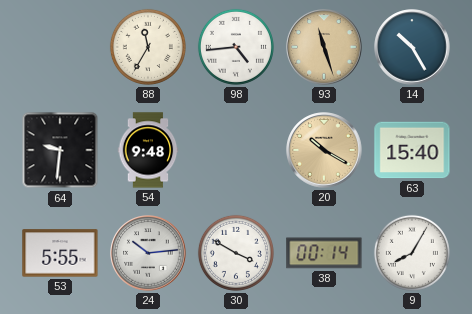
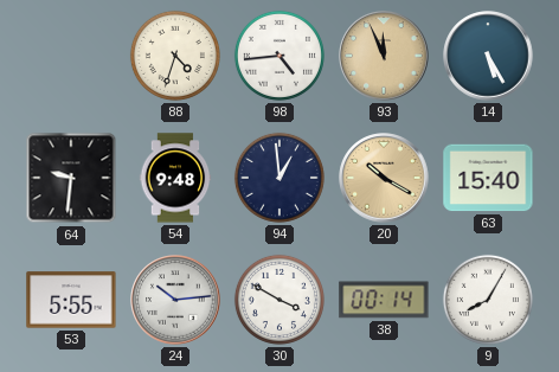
88: 11:35 -> 4:33
93: 11:27 -> 11:56
14: 10:25 -> 5:25
94: none -> 12:59
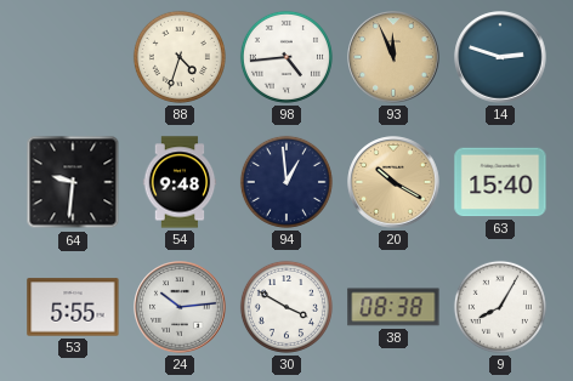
14: 5:25 -> 2:48
38: 00:14 -> 08:38
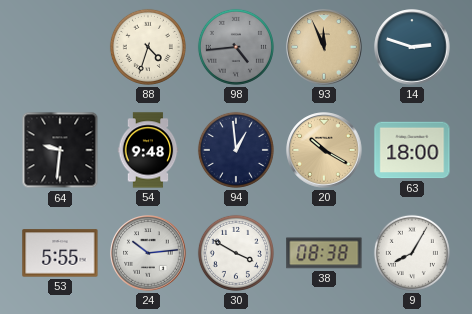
98 dial: white -> grey
63: 15:40 -> 18:00
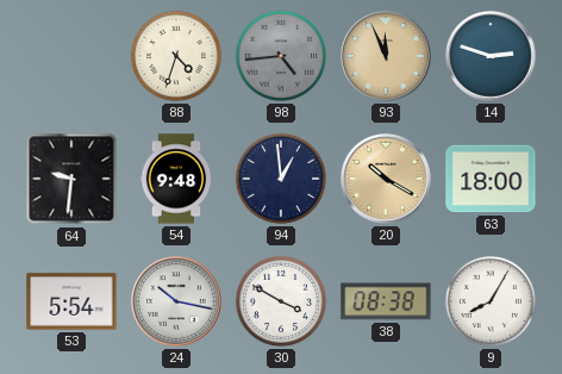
53: 5:55 -> 5:54
24: 10:14 -> 10:17
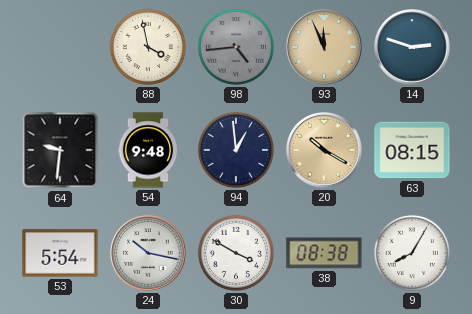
88: 4:33 -> 3:58
63: 18:00 -> 08:15
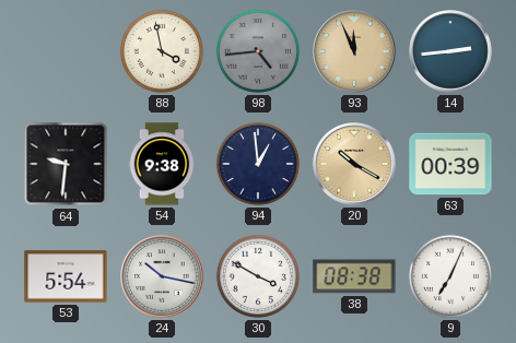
14: 2:48 -> 2:44
54: 9:48 -> 9:38
63: 08:15 -> 00:39
9: 8:05 -> 7:04
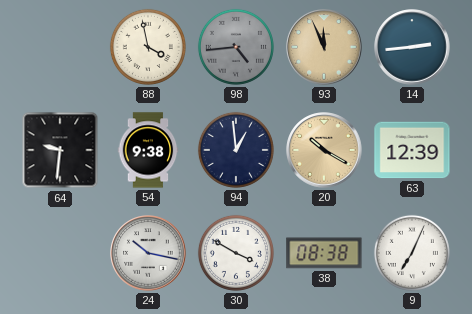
63: 00:39 -> 12:39
53: 5:54 -> none
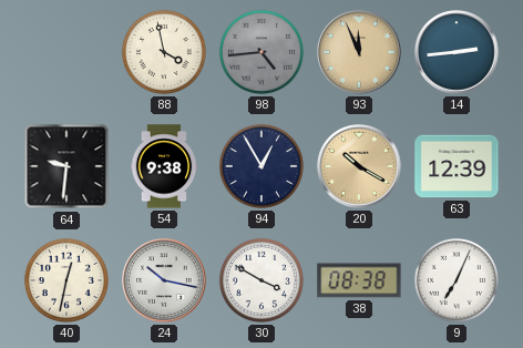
94: 12:59 -> 12:55
40: none -> 12:32
